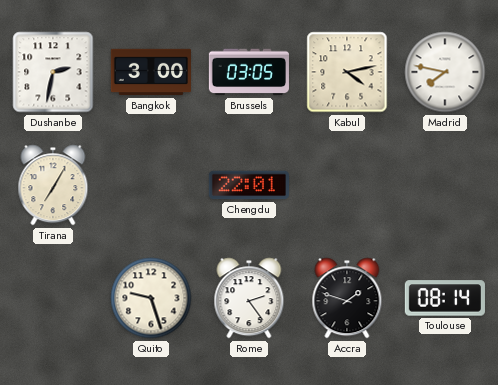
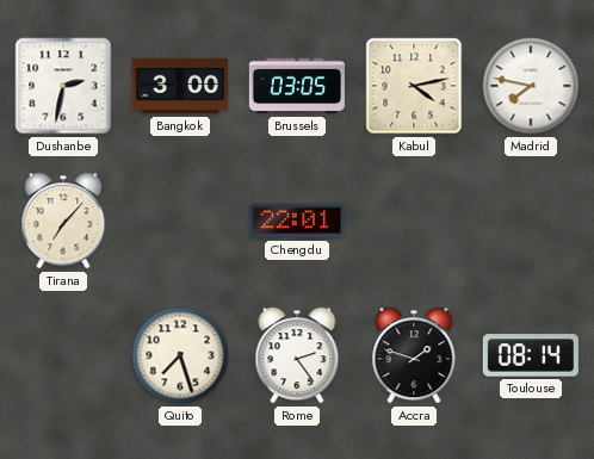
Tirana: 7:05 -> 7:07
Quito: 9:27 -> 7:27
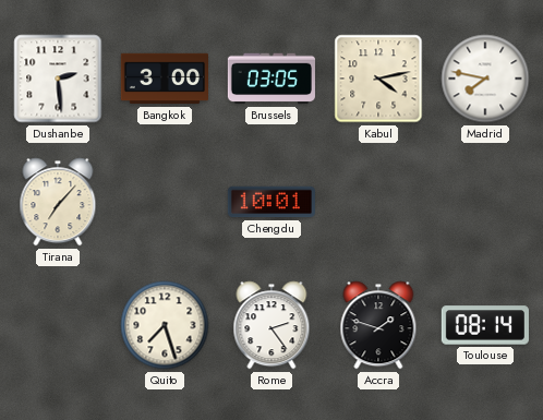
Dushanbe: 2:32 -> 2:29
Chengdu: 22:01 -> 10:01
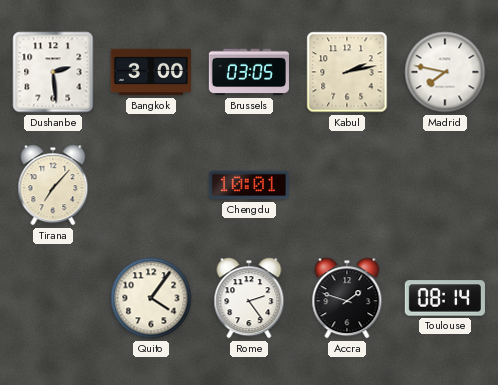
Kabul: 4:13 -> 2:13
Quito: 7:27 -> 4:06
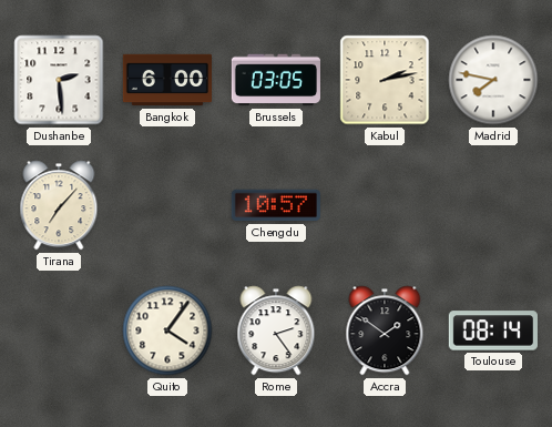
Bangkok: 3:00 -> 6:00
Chengdu: 10:01 -> 10:57
Accra: 1:48 -> 1:51
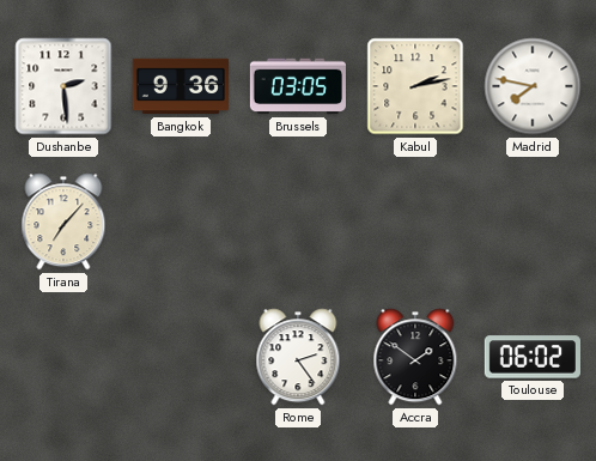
Bangkok: 6:00 -> 9:36
Chengdu: 10:57 -> none
Quito: 4:06 -> none
Toulouse: 08:14 -> 06:02
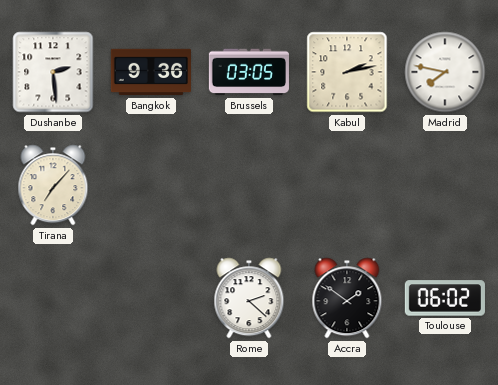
Rome: 2:24 -> 2:22
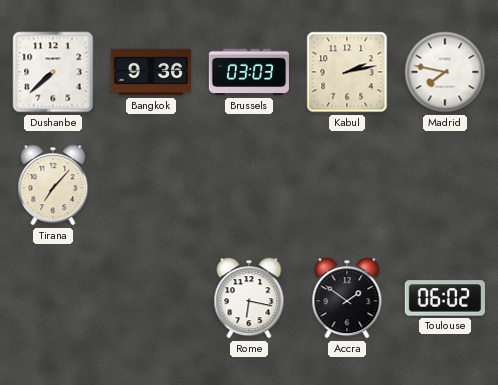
Dushanbe: 2:29 -> 7:38
Brussels: 03:05 -> 03:03
Rome: 2:22 -> 6:17
